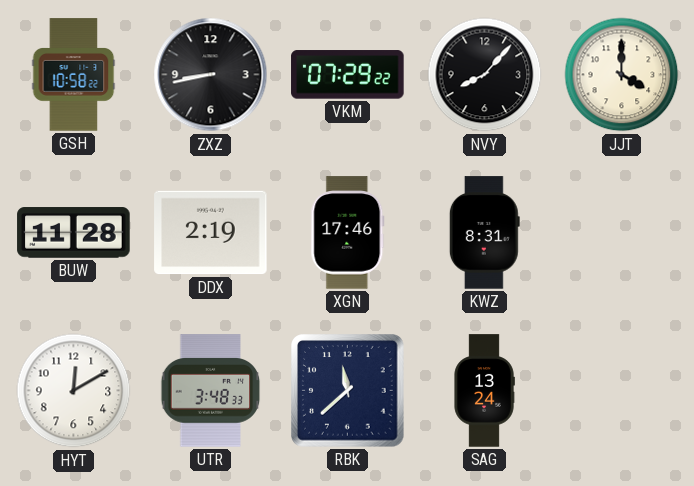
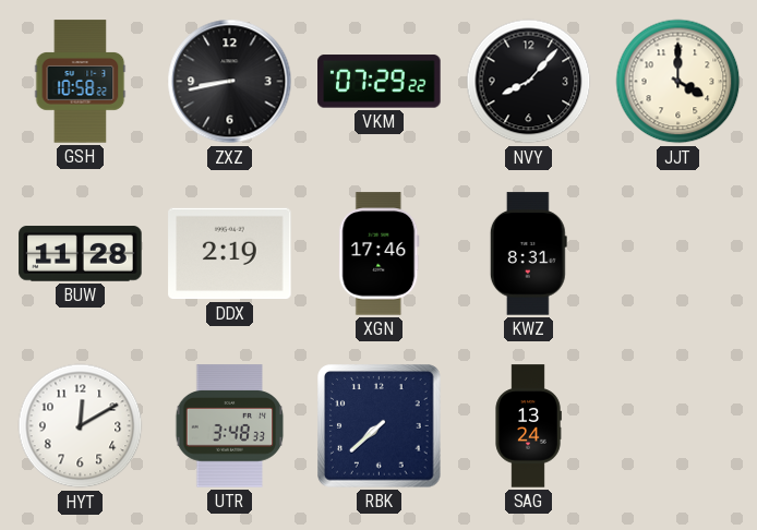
RBK: 11:38 -> 7:38
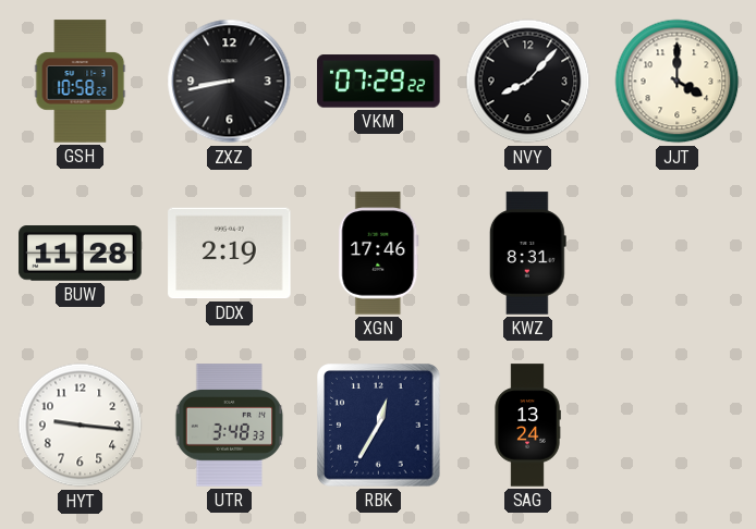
HYT: 12:10 -> 9:16
RBK: 7:38 -> 12:35
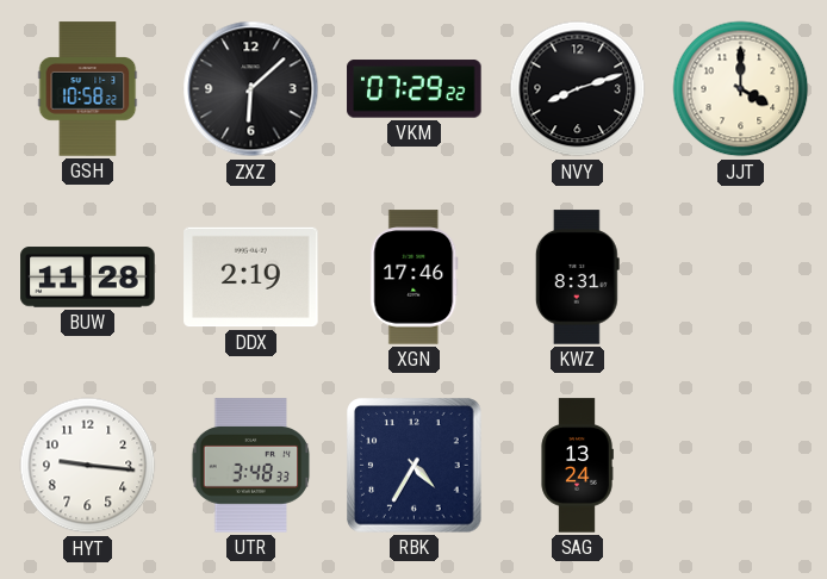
ZXZ: 8:43 -> 6:08
NVY: 8:07 -> 8:12
RBK: 12:35 -> 4:35
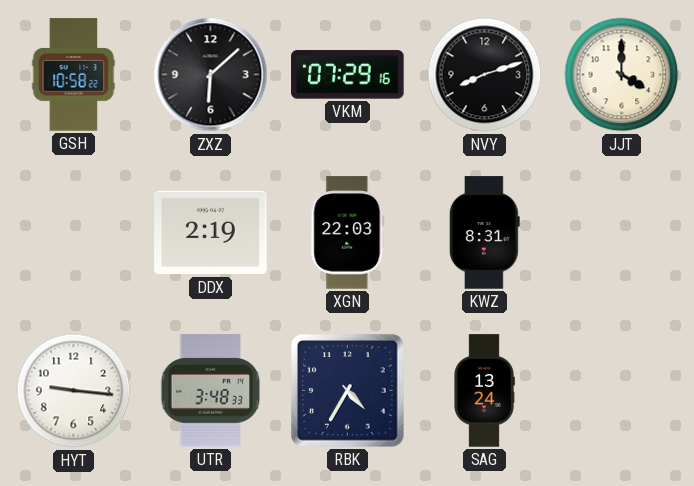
VKM: 07:29:22 -> 07:29:16
BUW: 11:28 -> none
XGN: 17:46 -> 22:03
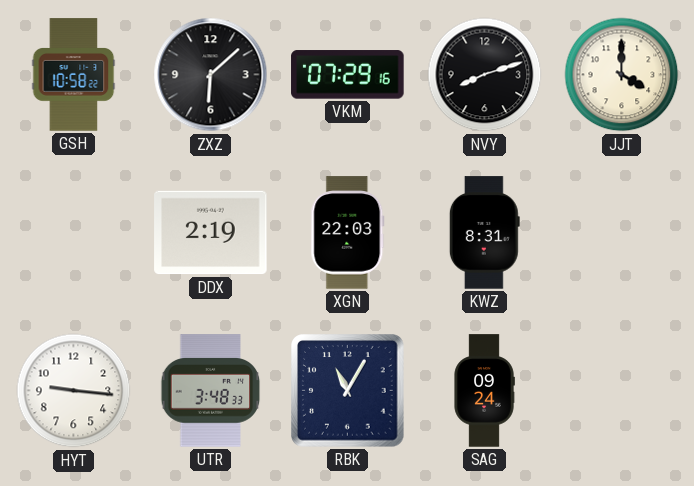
RBK: 4:35 -> 11:05
SAG: 13:24 -> 09:24
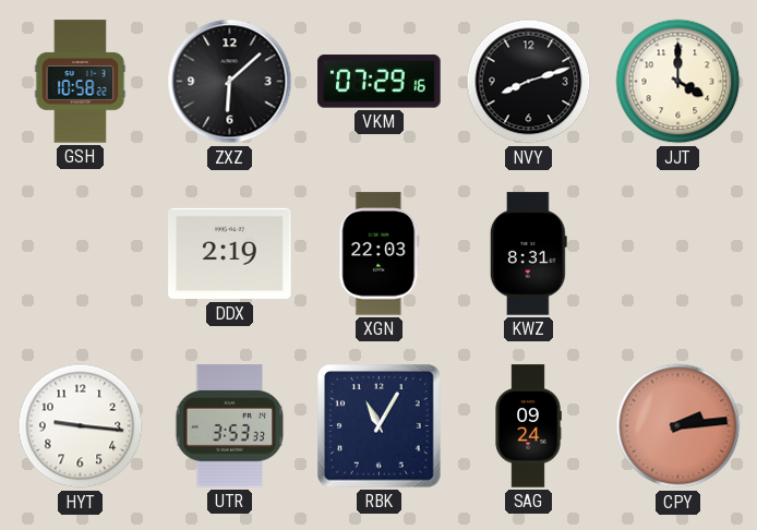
UTR: 3:48 -> 3:53
CPY: none -> 2:14
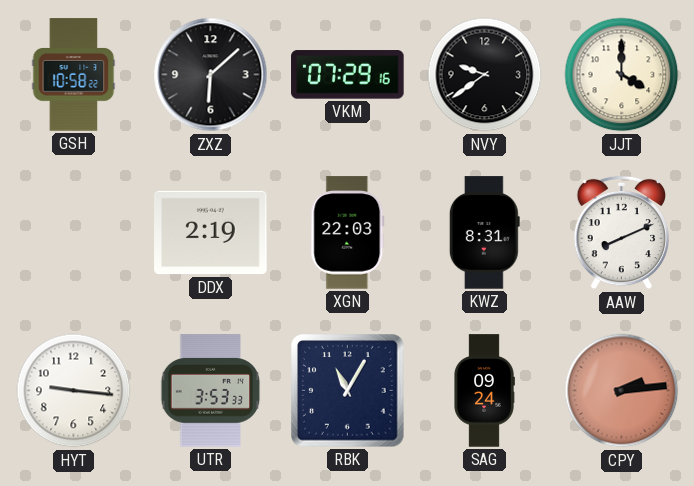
NVY: 8:12 -> 9:39
AAW: none -> 8:11
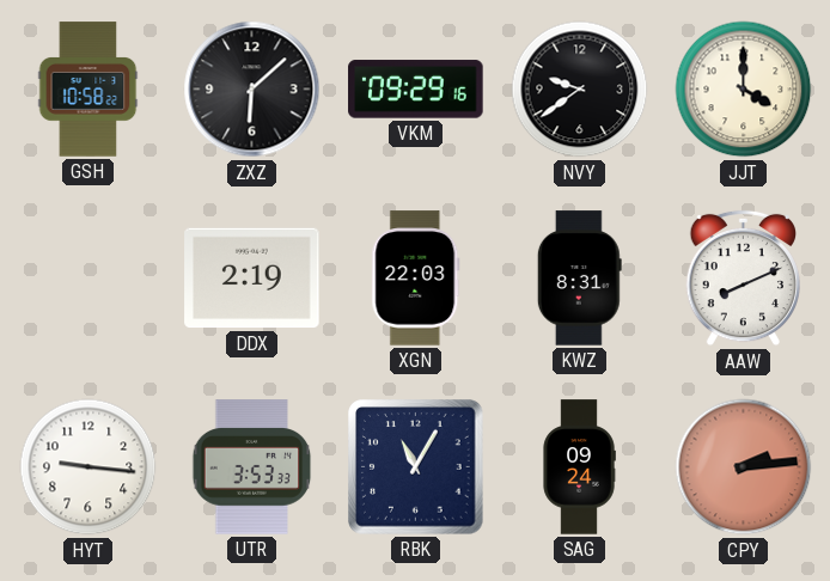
VKM: 07:29 -> 09:29
